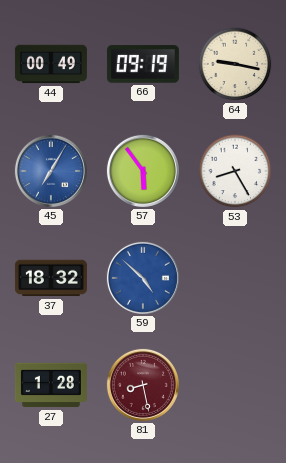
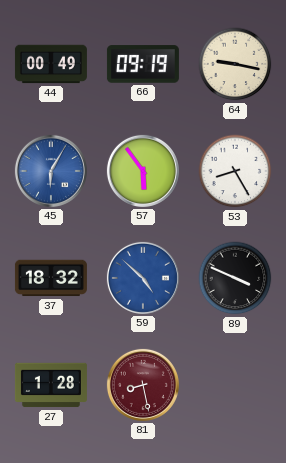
45: 7:05 -> 6:05
89: none -> 3:49
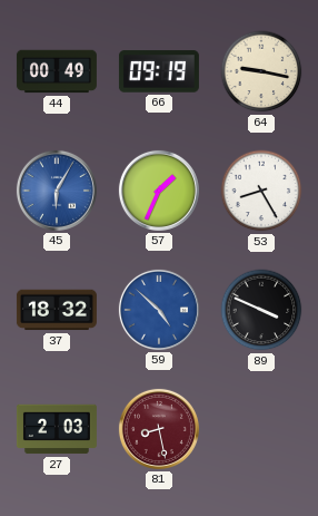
57: 5:54 -> 1:34
27: 1:28 -> 2:03
